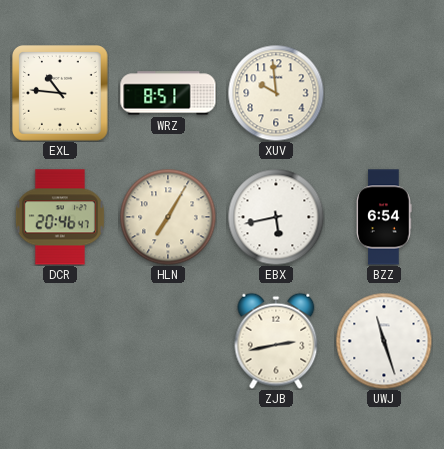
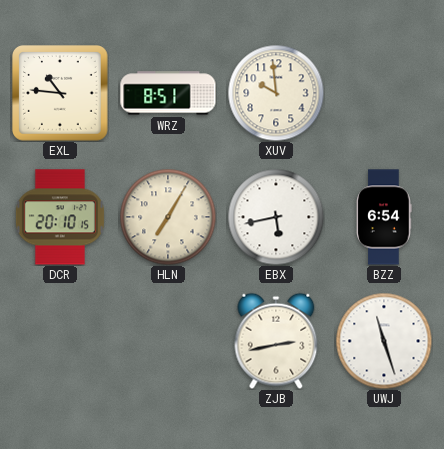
DCR: 20:46 -> 20:10
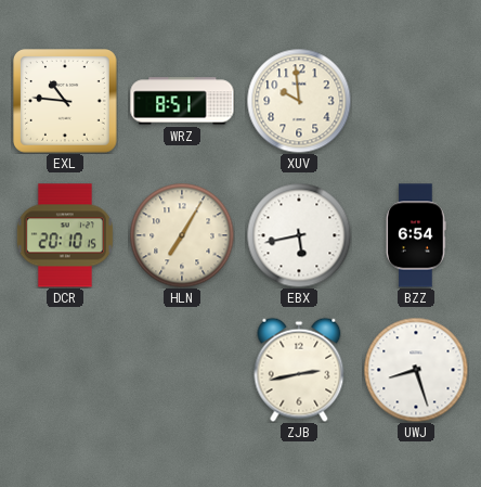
UWJ: 11:27 -> 8:27
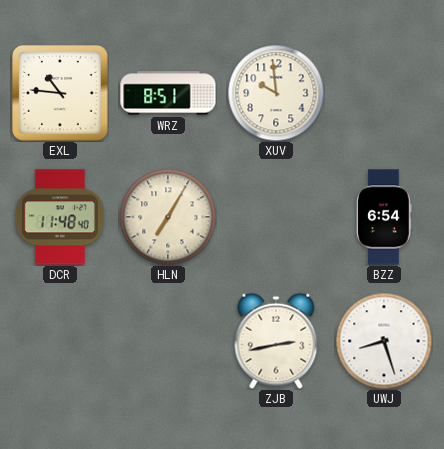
DCR: 20:10 -> 11:48
EBX: 5:43 -> none
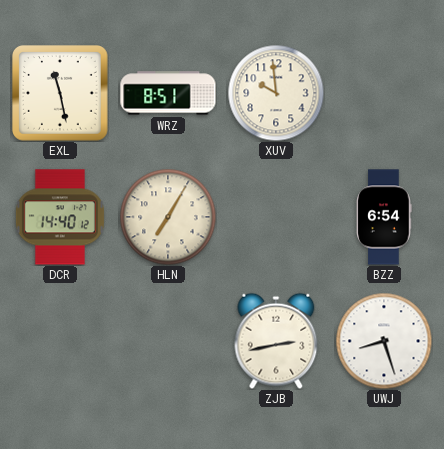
EXL: 10:46 -> 11:28
DCR: 11:48 -> 14:40
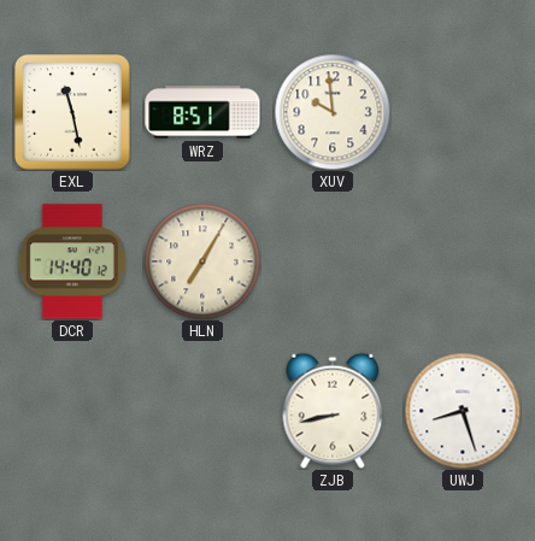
BZZ: 6:54 -> none
ZJB: 2:43 -> 8:43
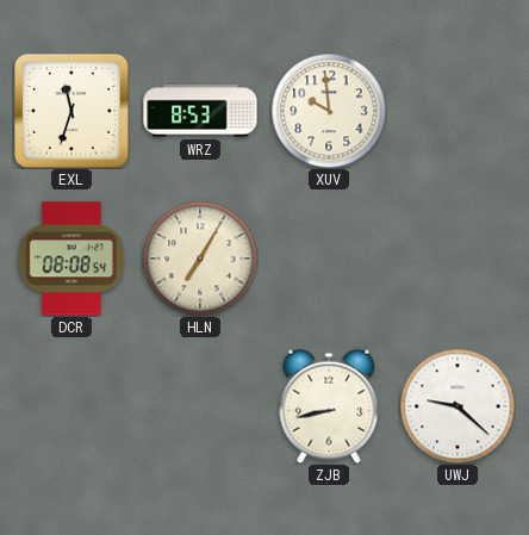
EXL: 11:28 -> 11:33
WRZ: 8:51 -> 8:53
DCR: 14:40 -> 08:08
UWJ: 8:27 -> 9:22
